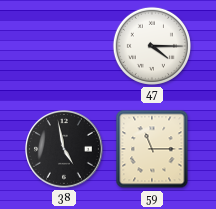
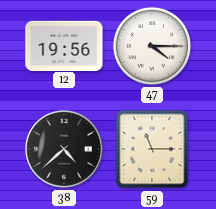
12: none -> 19:56
38: 4:58 -> 4:38
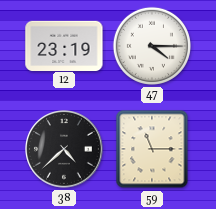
12: 19:56 -> 23:19
